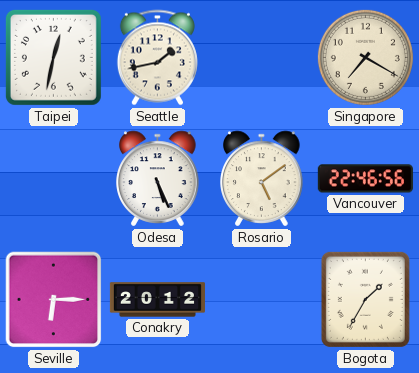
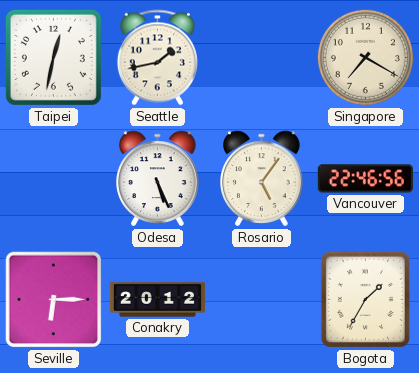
Rosario: 5:09 -> 5:06
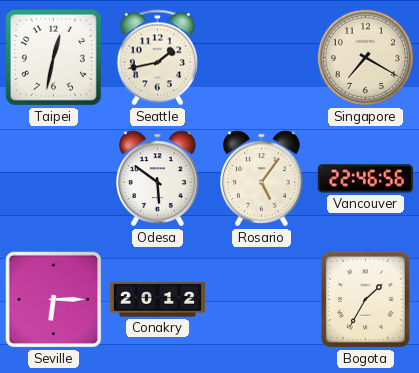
Odesa: 5:26 -> 5:51
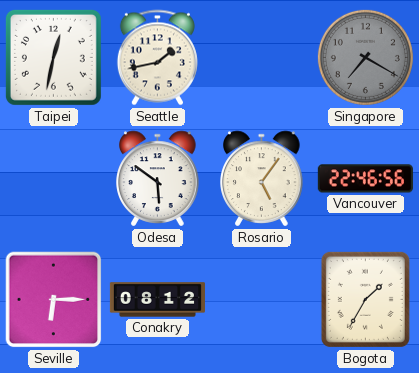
Singapore dial: cream -> grey
Conakry: 20:12 -> 08:12
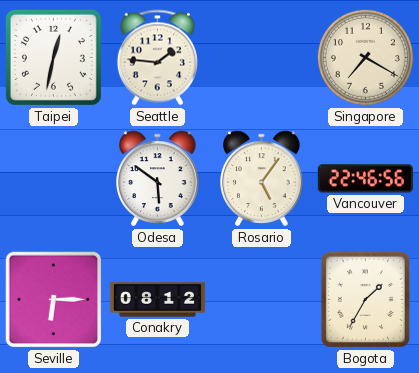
Seattle: 1:43 -> 1:46
Singapore dial: grey -> cream
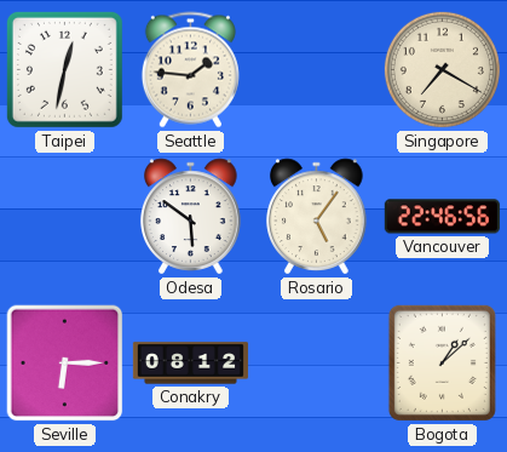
Bogota: 1:35 -> 1:08
